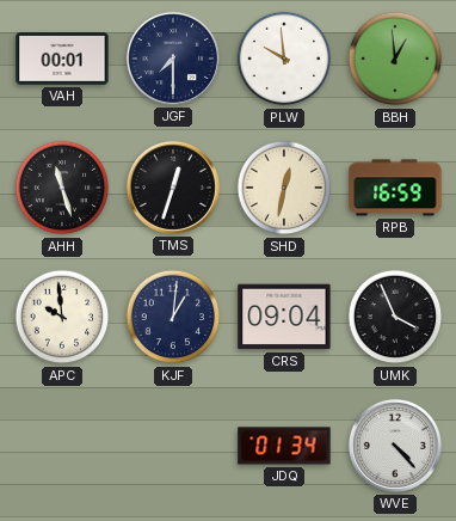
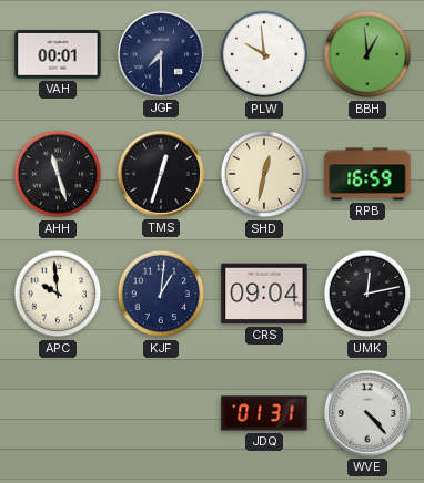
UMK: 3:56 -> 12:13
JDQ: 01:34 -> 01:31
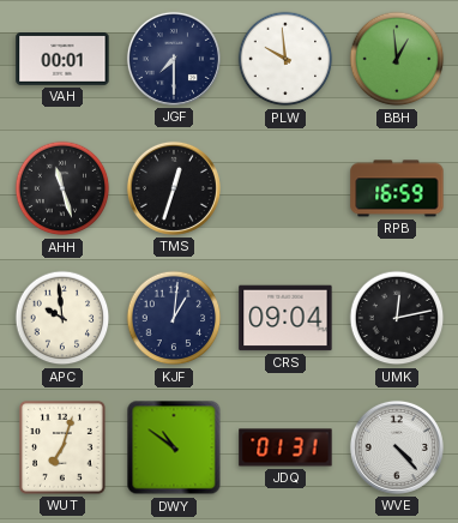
SHD: 12:32 -> none
WUT: none -> 7:03
DWY: none -> 10:51
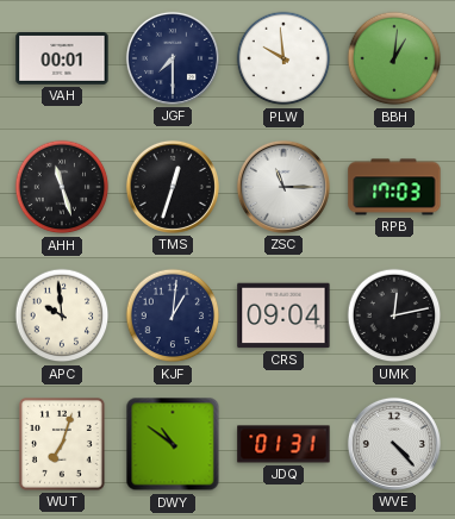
BBH: 12:59 -> 1:01
ZSC: none -> 11:15
RPB: 16:59 -> 17:03
